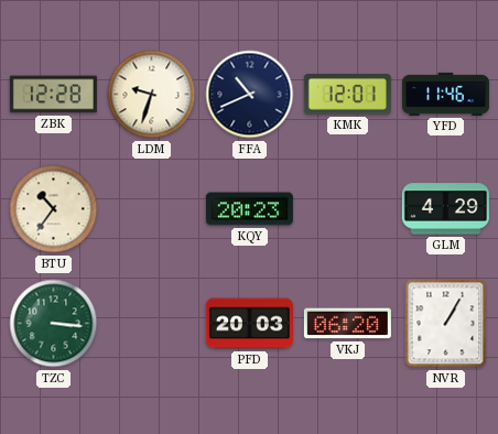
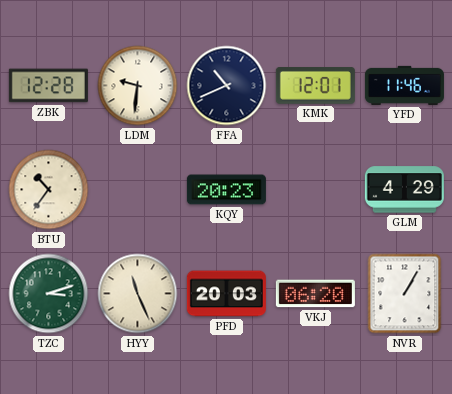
LDM: 9:33 -> 9:31
TZC: 3:16 -> 3:12
HYY: none -> 11:26
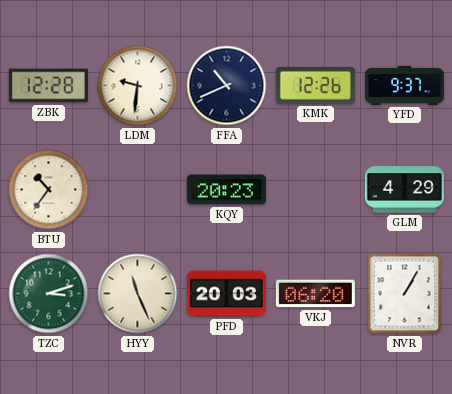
KMK: 12:01 -> 12:26
YFD: 11:46 -> 9:37
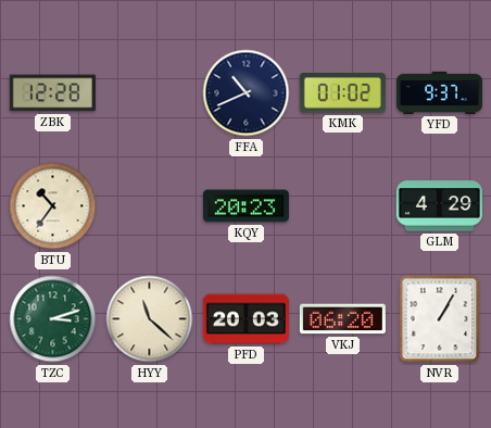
LDM: 9:31 -> none
KMK: 12:26 -> 01:02
HYY: 11:26 -> 11:22
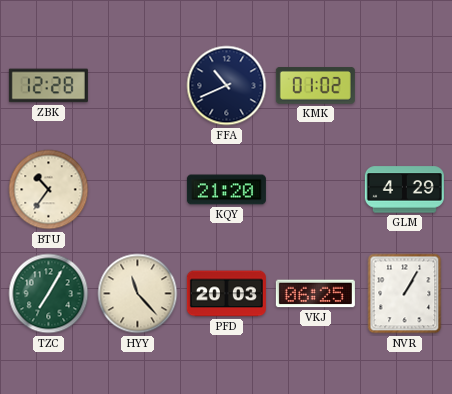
YFD: 9:37 -> none
KQY: 20:23 -> 21:20
TZC: 3:12 -> 7:05
HYY: 11:22 -> 11:23
VKJ: 06:20 -> 06:25
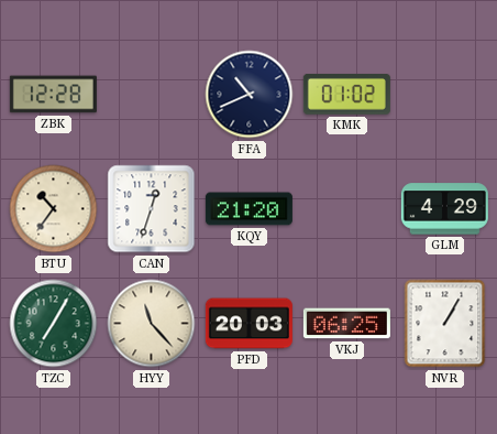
CAN: none -> 12:33
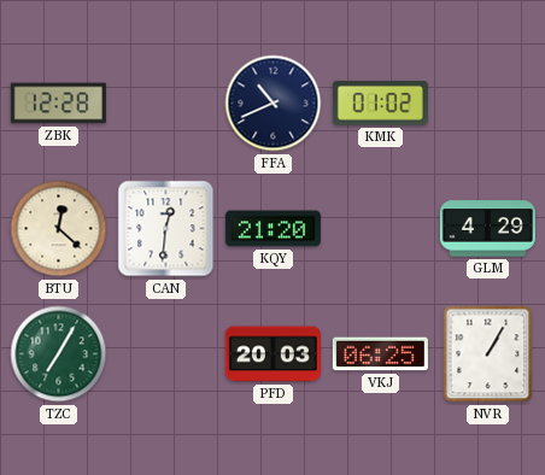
BTU: 10:36 -> 12:22
CAN: 12:33 -> 12:31
HYY: 11:23 -> none
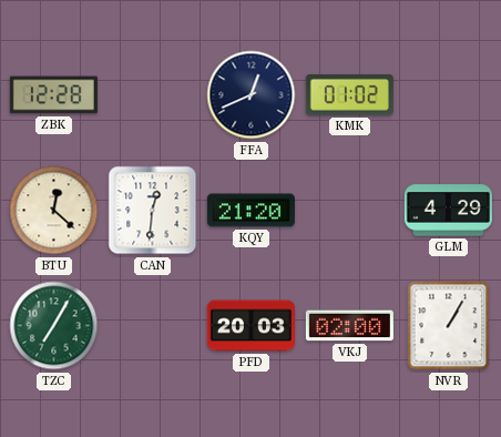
FFA: 10:41 -> 12:41
VKJ: 06:25 -> 02:00
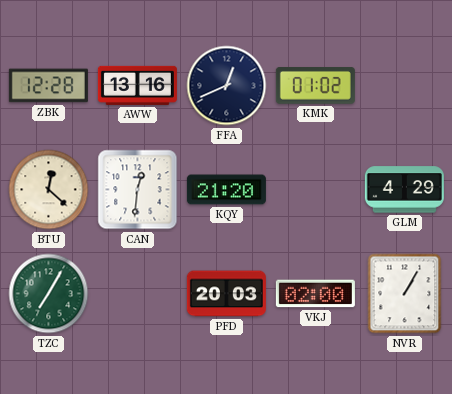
AWW: none -> 13:16
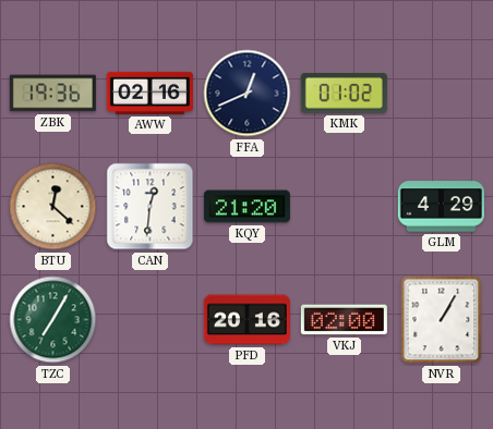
ZBK: 12:28 -> 19:36
AWW: 13:16 -> 02:16
PFD: 20:03 -> 20:16
